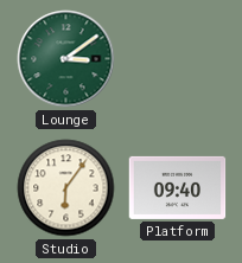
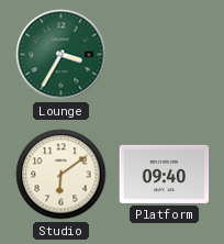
Lounge: 3:09 -> 3:35
Studio: 6:06 -> 6:09
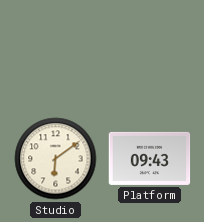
Lounge: 3:35 -> none
Platform: 09:40 -> 09:43
